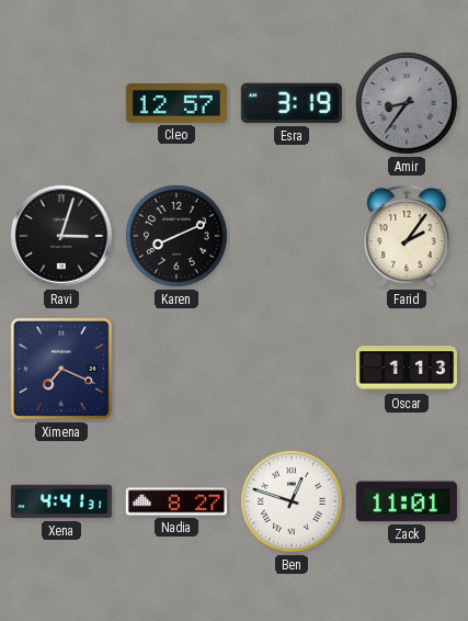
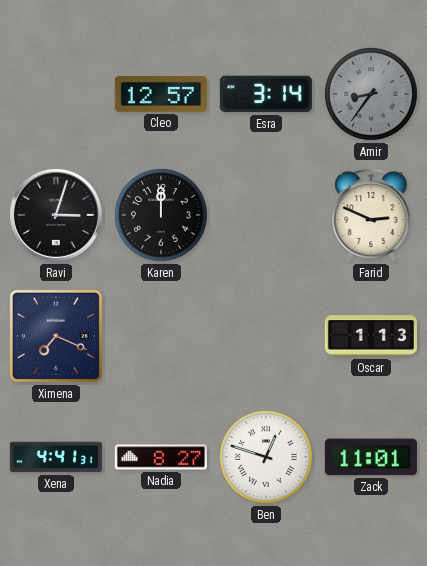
Esra: 3:19 -> 3:14
Karen: 8:11 -> 12:00
Farid: 2:06 -> 2:49
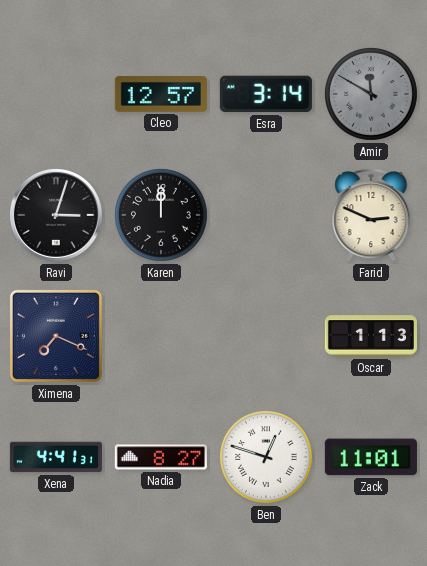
Amir: 8:36 -> 11:50
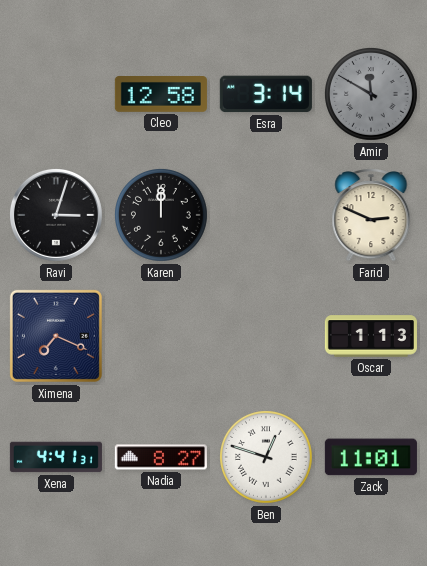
Cleo: 12:57 -> 12:58
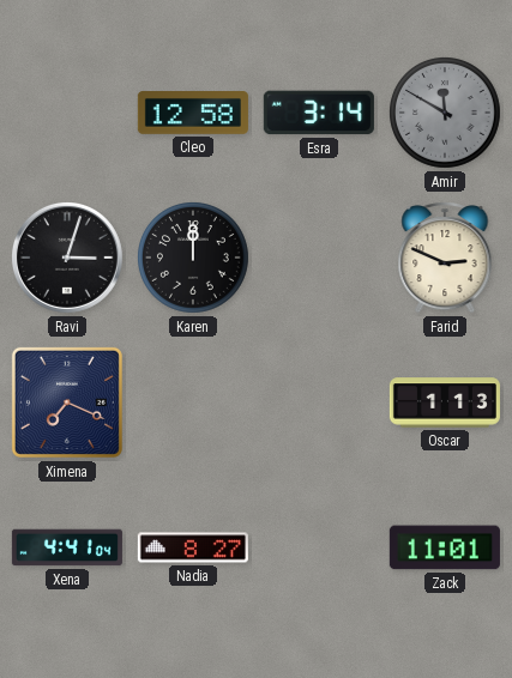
Xena: 4:41:31 -> 4:41:04
Ben: 12:48 -> none
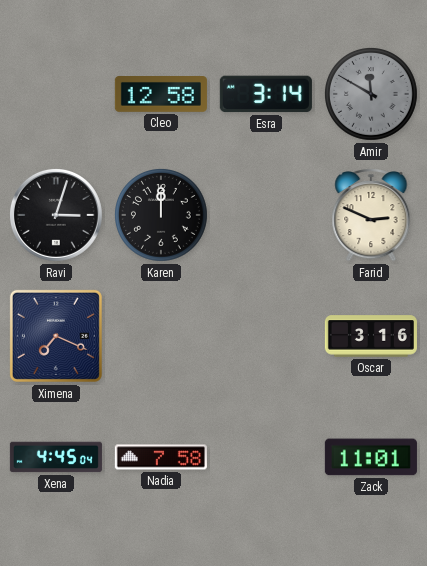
Oscar: 1:13 -> 3:16
Xena: 4:41 -> 4:45
Nadia: 8:27 -> 7:58
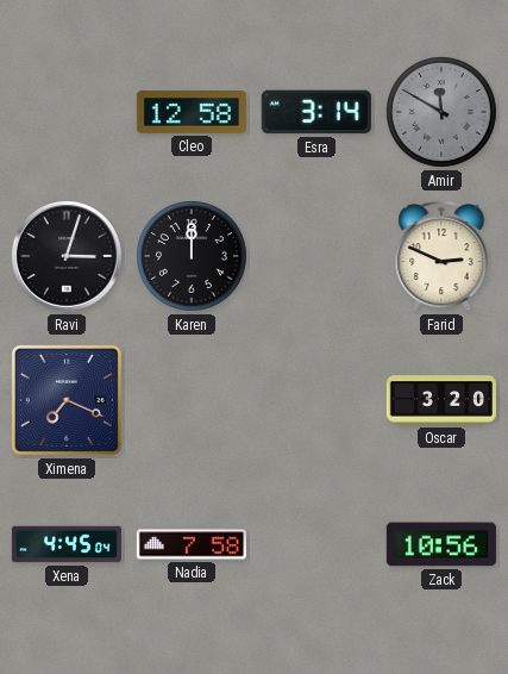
Oscar: 3:16 -> 3:20
Zack: 11:01 -> 10:56
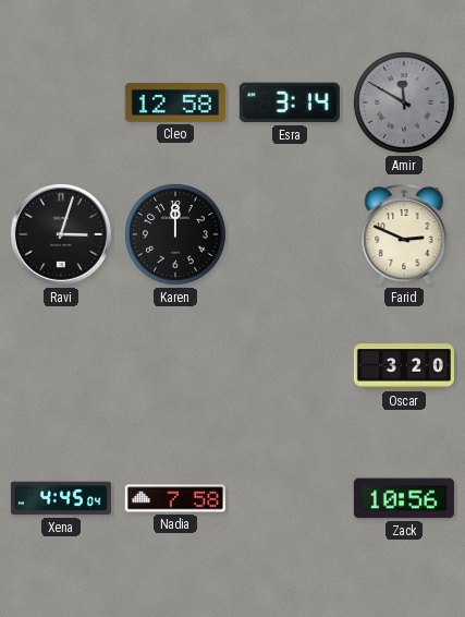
Ximena: 7:19 -> none
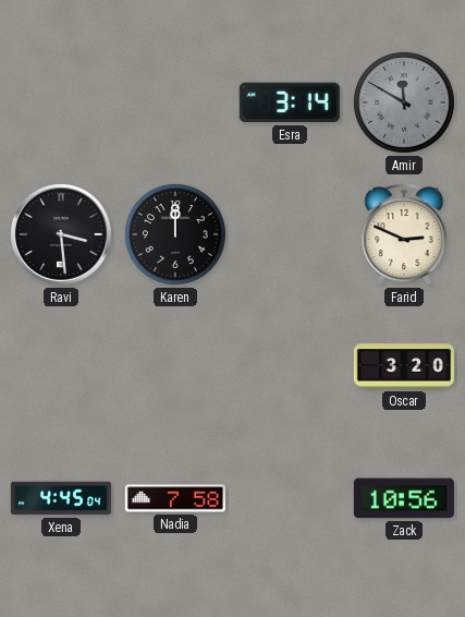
Cleo: 12:58 -> none
Ravi: 3:03 -> 3:29
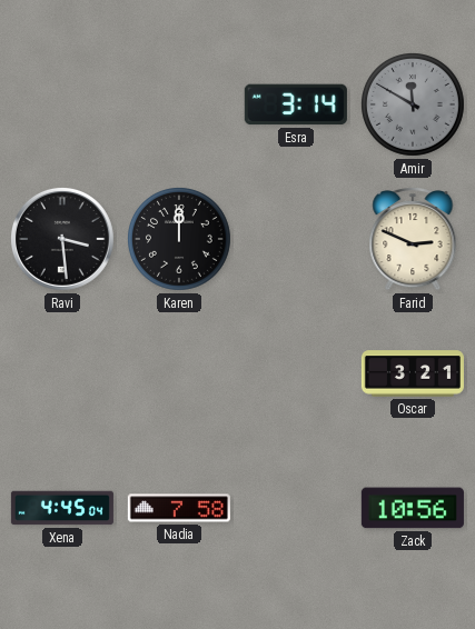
Oscar: 3:20 -> 3:21
